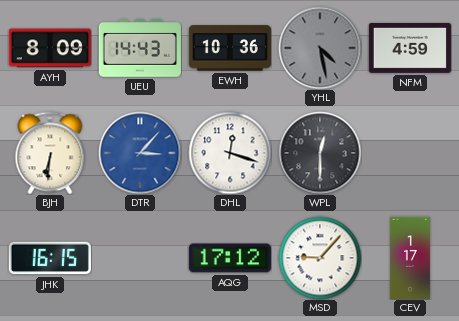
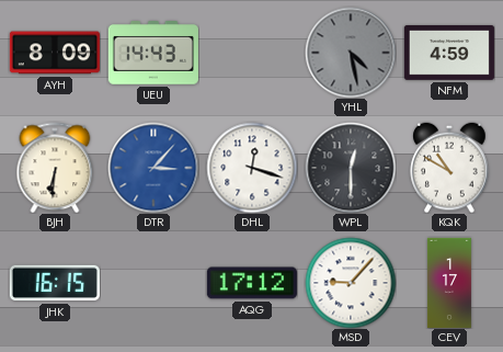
EWH: 10:36 -> none
KQK: none -> 10:50
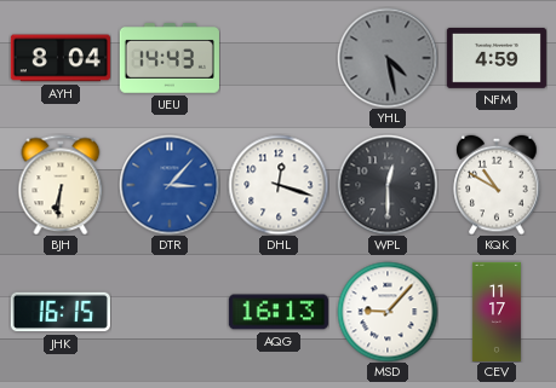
AYH: 8:09 -> 8:04
AQG: 17:12 -> 16:13
CEV: 1:17 -> 11:17
